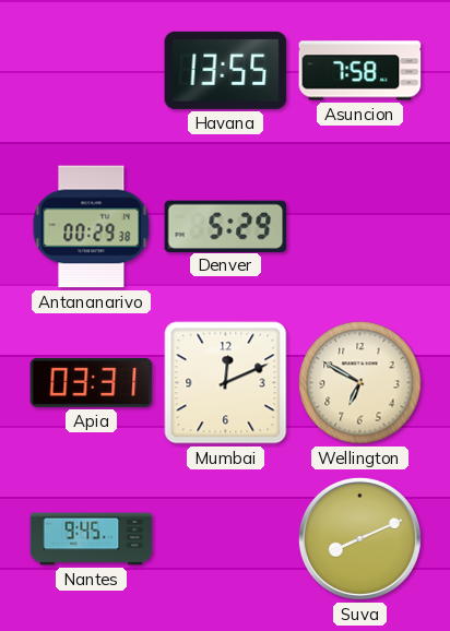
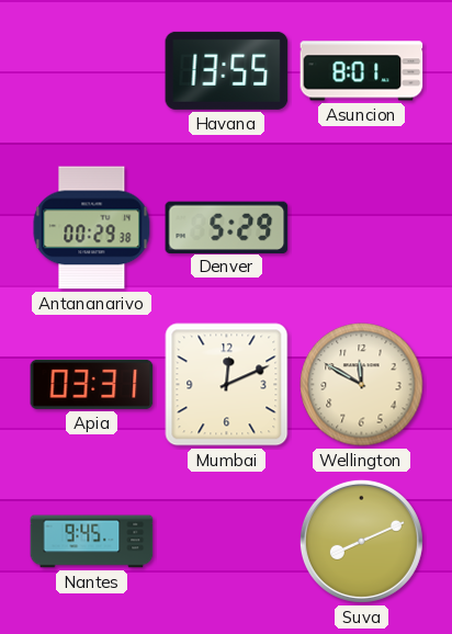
Asuncion: 7:58 -> 8:01
Wellington: 6:50 -> 11:50
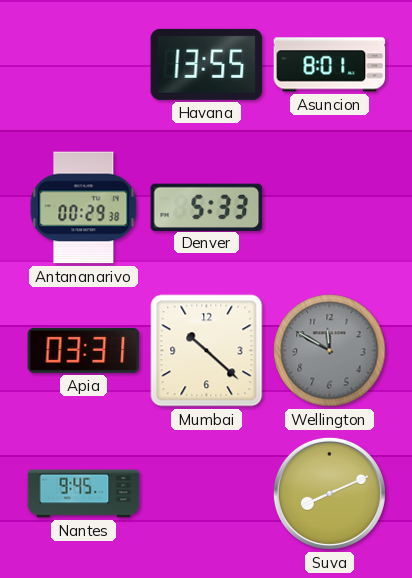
Denver: 5:29 -> 5:33
Mumbai: 12:11 -> 10:22
Wellington dial: cream -> grey
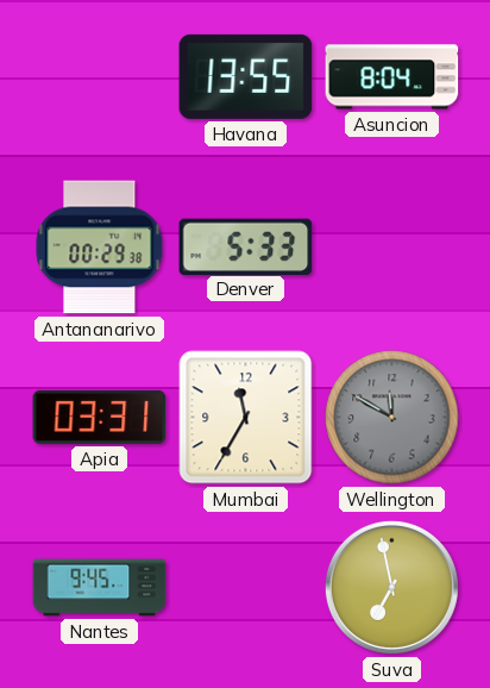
Asuncion: 8:01 -> 8:04
Mumbai: 10:22 -> 11:35
Suva: 8:11 -> 6:58
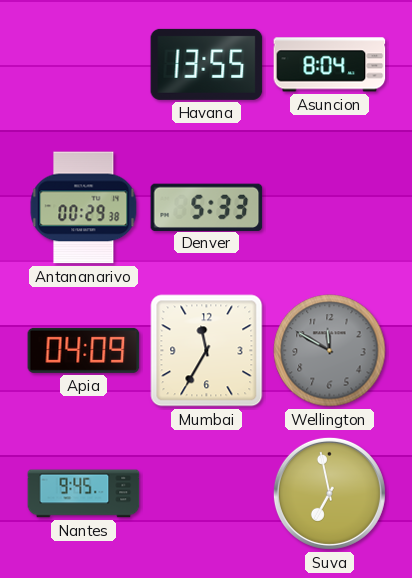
Apia: 03:31 -> 04:09
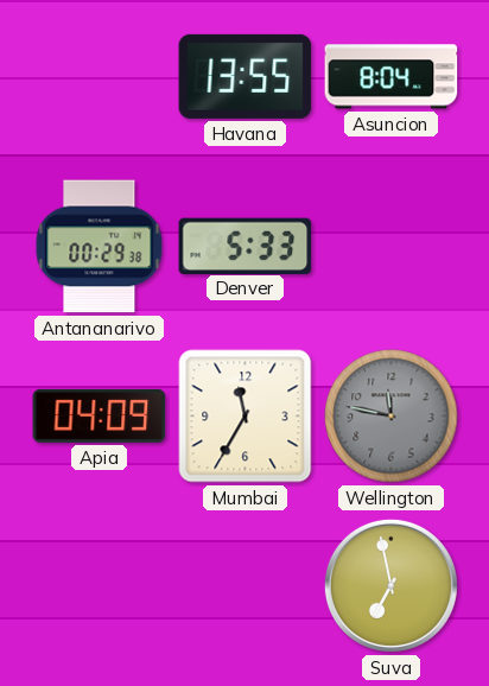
Wellington: 11:50 -> 11:47
Nantes: 9:45 -> none
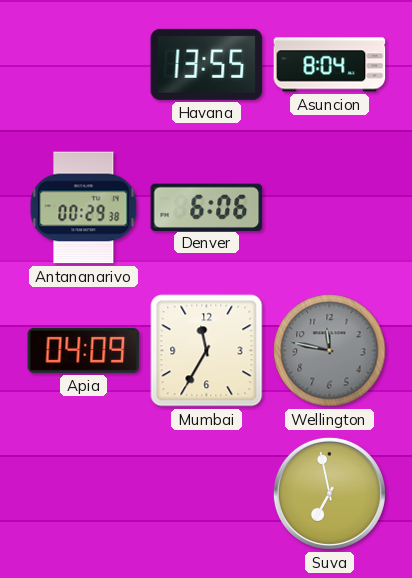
Denver: 5:33 -> 6:06
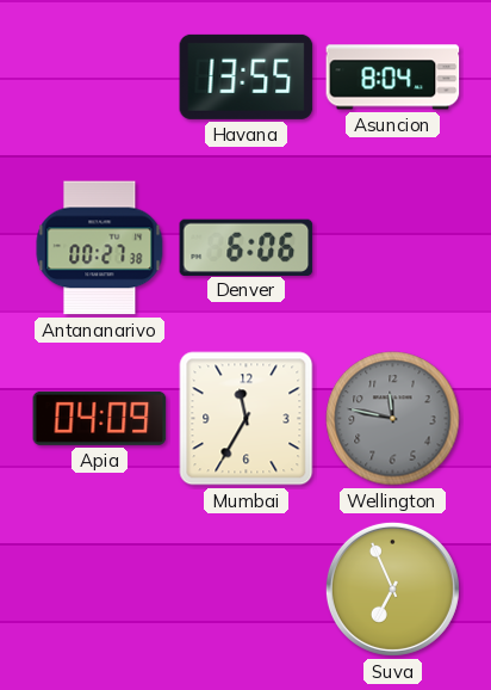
Antananarivo: 00:29 -> 00:27
Suva: 6:58 -> 6:56
